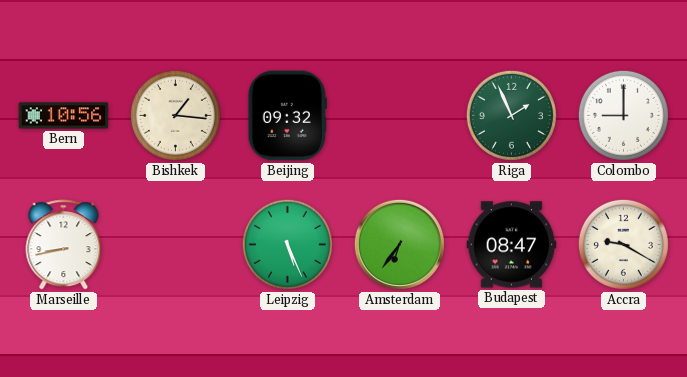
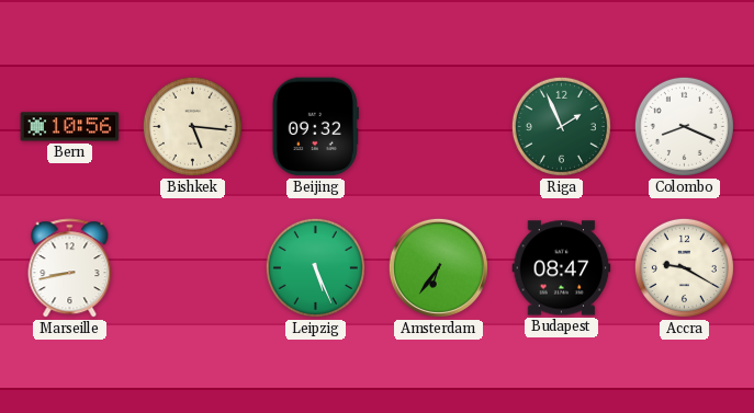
Bishkek: 1:16 -> 5:16
Colombo: 9:00 -> 8:19
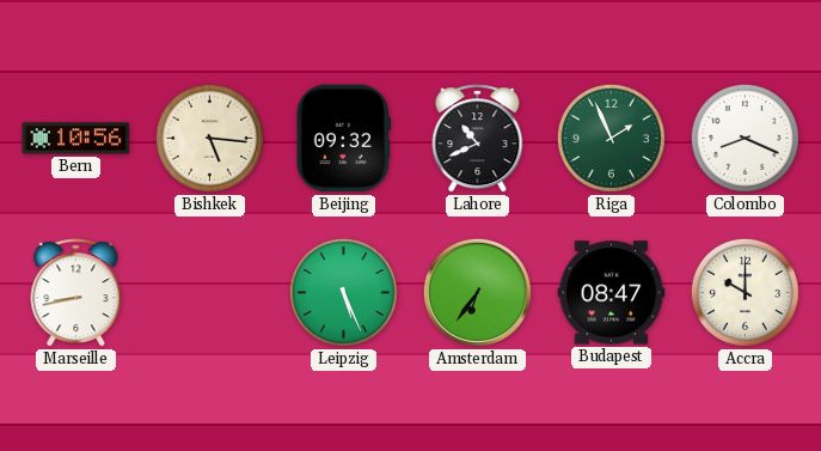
Lahore: none -> 10:41
Accra: 9:20 -> 10:00
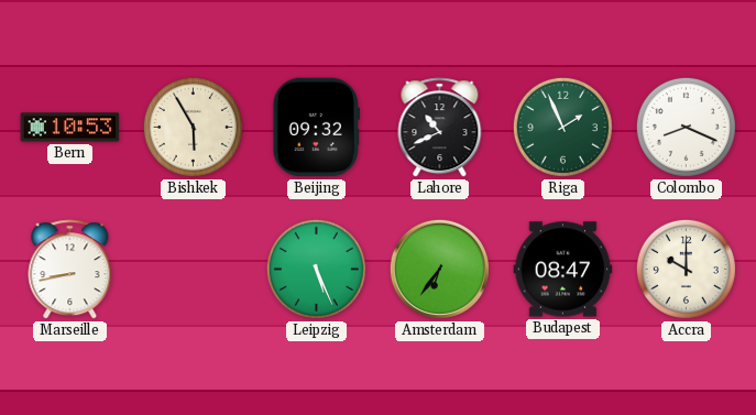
Bern: 10:56 -> 10:53
Bishkek: 5:16 -> 5:55
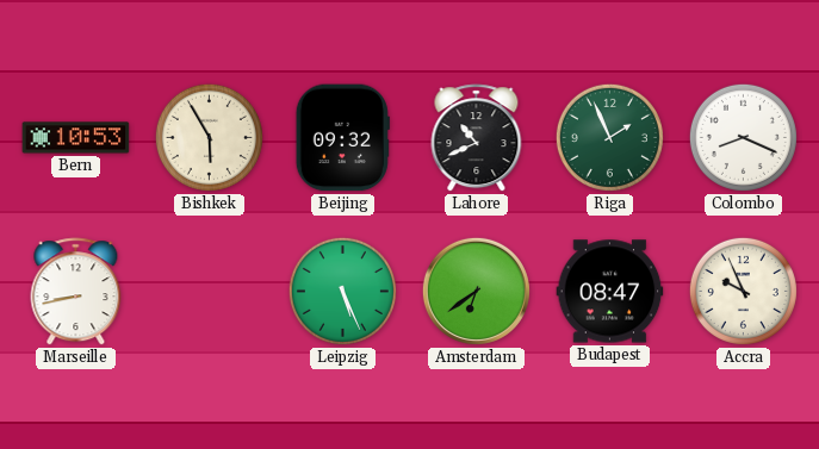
Amsterdam: 6:36 -> 6:39
Accra: 10:00 -> 9:56
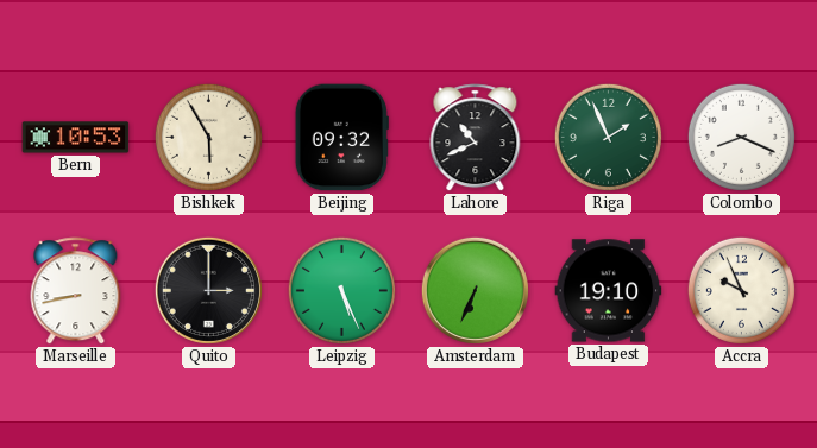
Quito: none -> 3:00
Amsterdam: 6:39 -> 6:34
Budapest: 08:47 -> 19:10
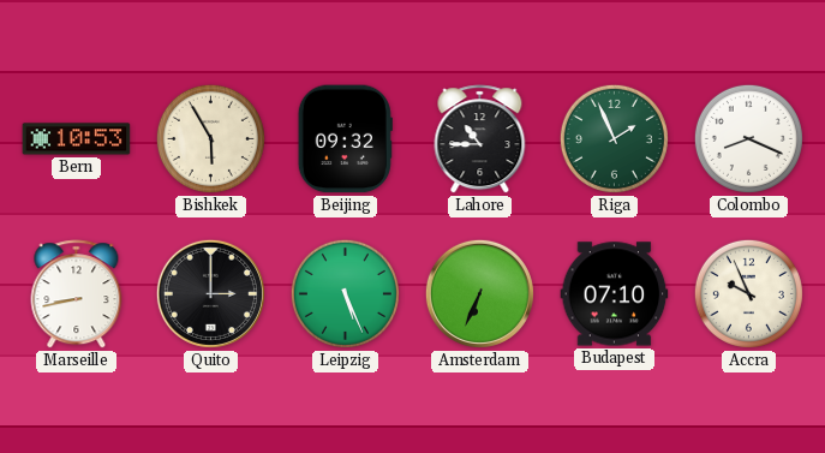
Lahore: 10:41 -> 10:45
Budapest: 19:10 -> 07:10
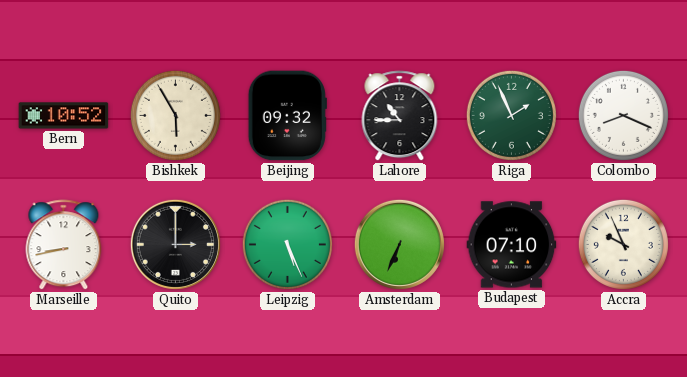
Bern: 10:53 -> 10:52
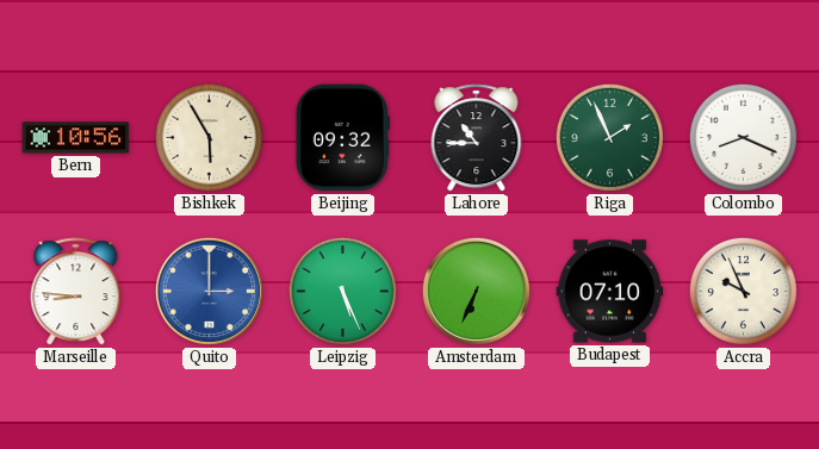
Bern: 10:52 -> 10:56
Marseille: 8:43 -> 8:46
Quito dial: black -> blue
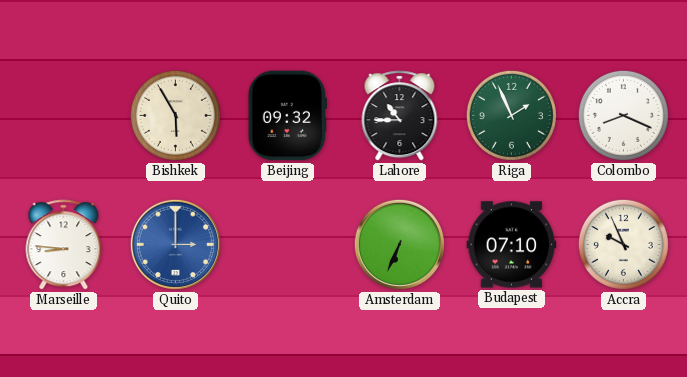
Bern: 10:56 -> none
Leipzig: 5:26 -> none
